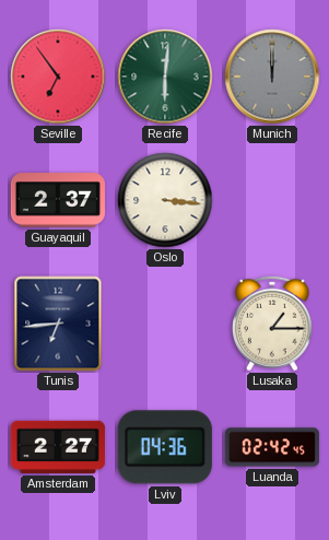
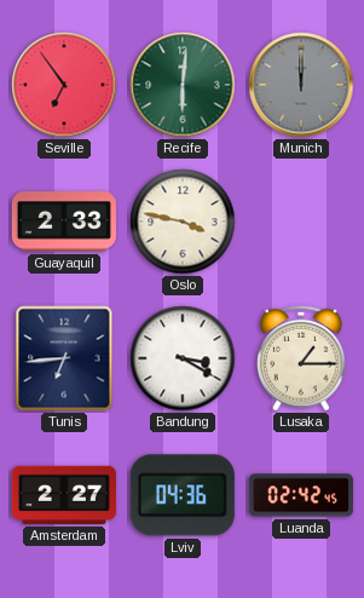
Guayaquil: 2:37 -> 2:33
Oslo: 3:16 -> 3:47
Bandung: none -> 3:20
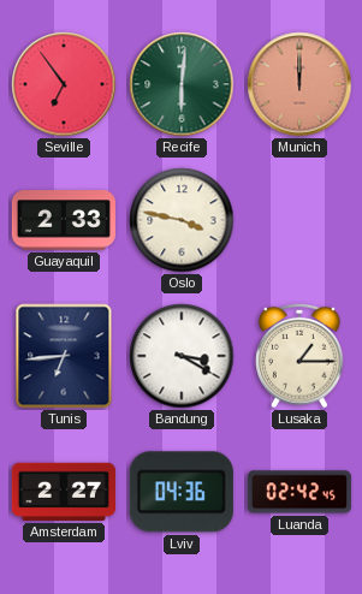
Munich dial: grey -> salmon
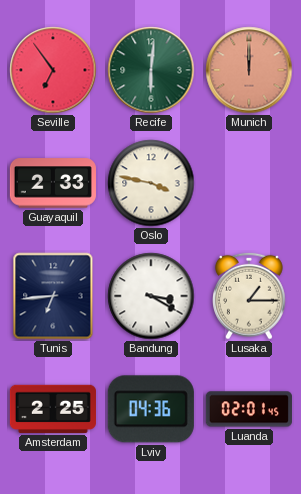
Amsterdam: 2:27 -> 2:25
Luanda: 02:42 -> 02:01
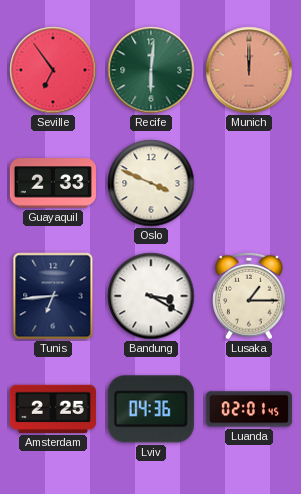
Oslo: 3:47 -> 3:49
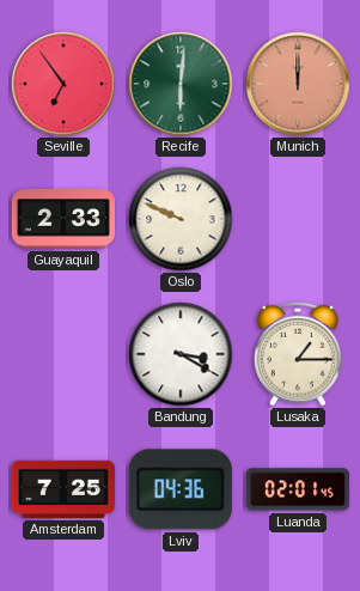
Oslo: 3:49 -> 9:49
Tunis: 6:44 -> none
Amsterdam: 2:25 -> 7:25
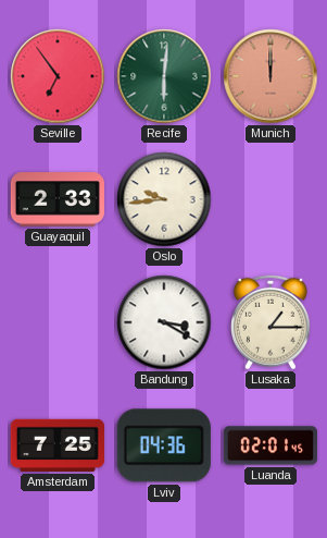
Oslo: 9:49 -> 9:44
